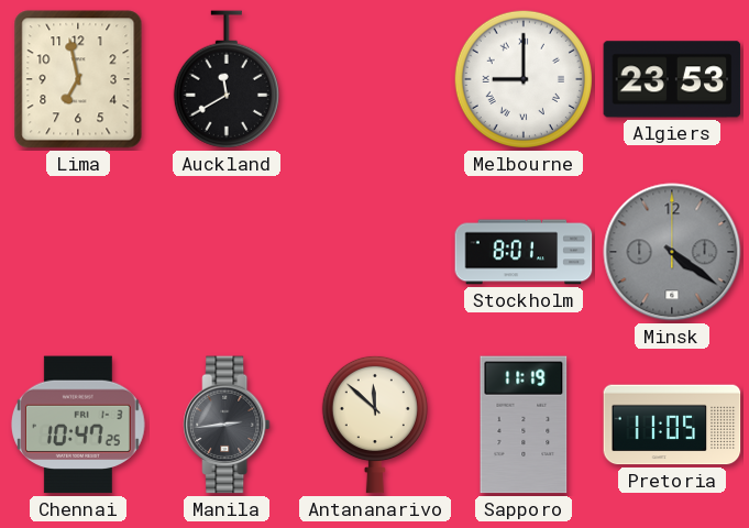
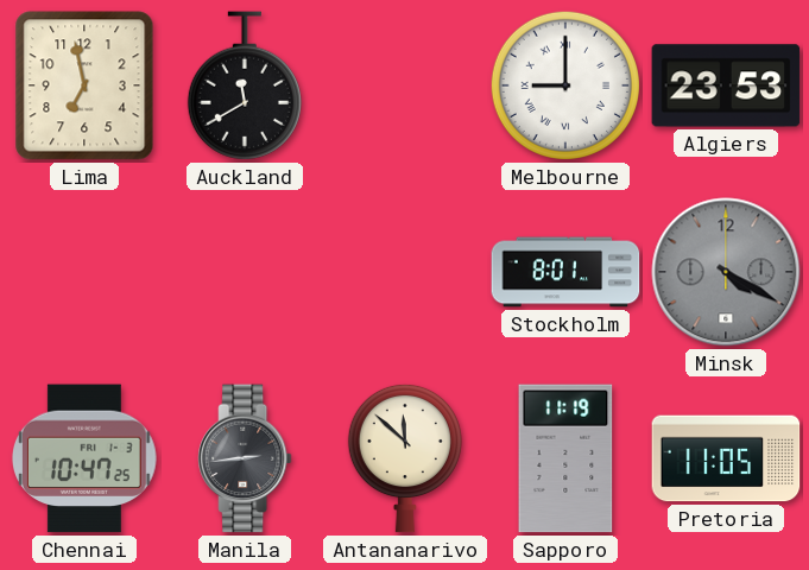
Minsk: 4:21 -> 4:20
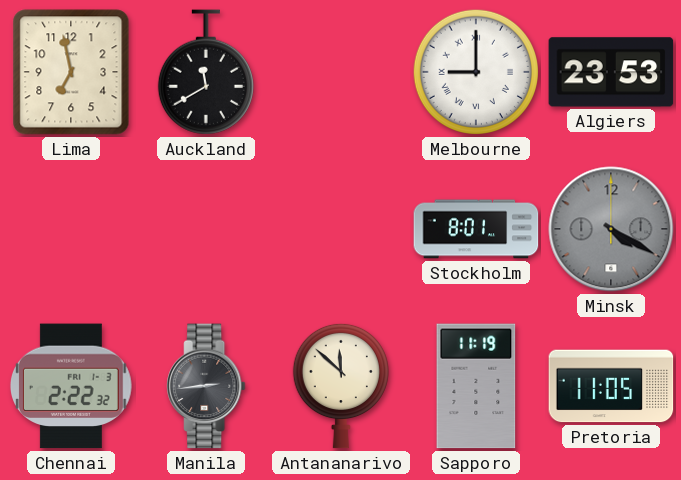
Chennai: 10:47 -> 2:22
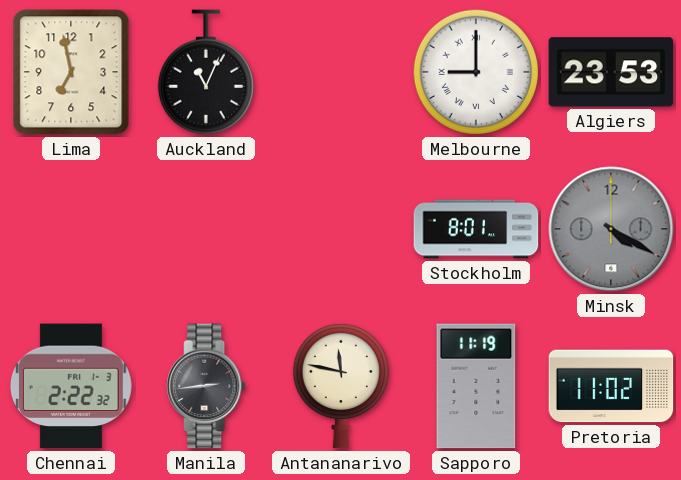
Auckland: 11:40 -> 11:04
Antananarivo: 11:52 -> 11:47
Pretoria: 11:05 -> 11:02
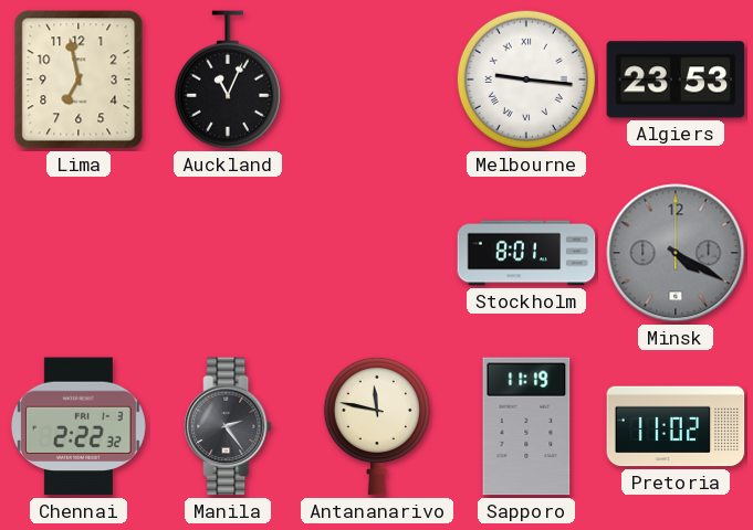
Melbourne: 9:00 -> 9:16
Manila: 2:44 -> 2:24
